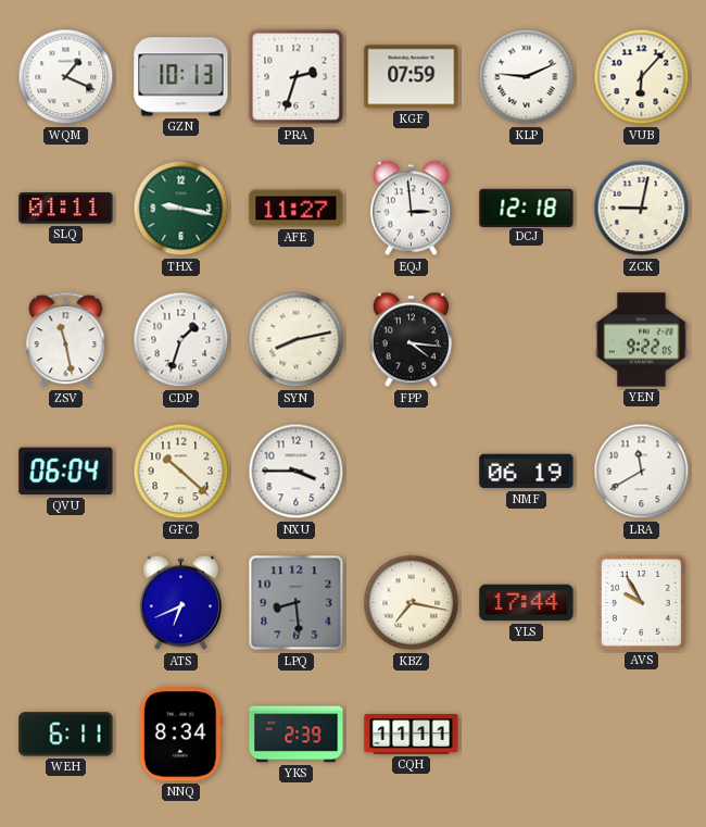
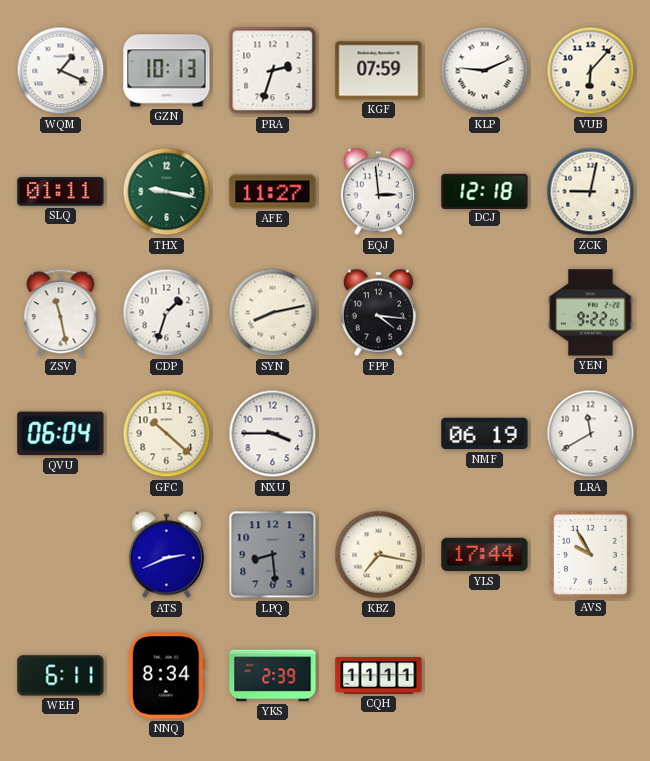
ATS: 6:41 -> 2:41
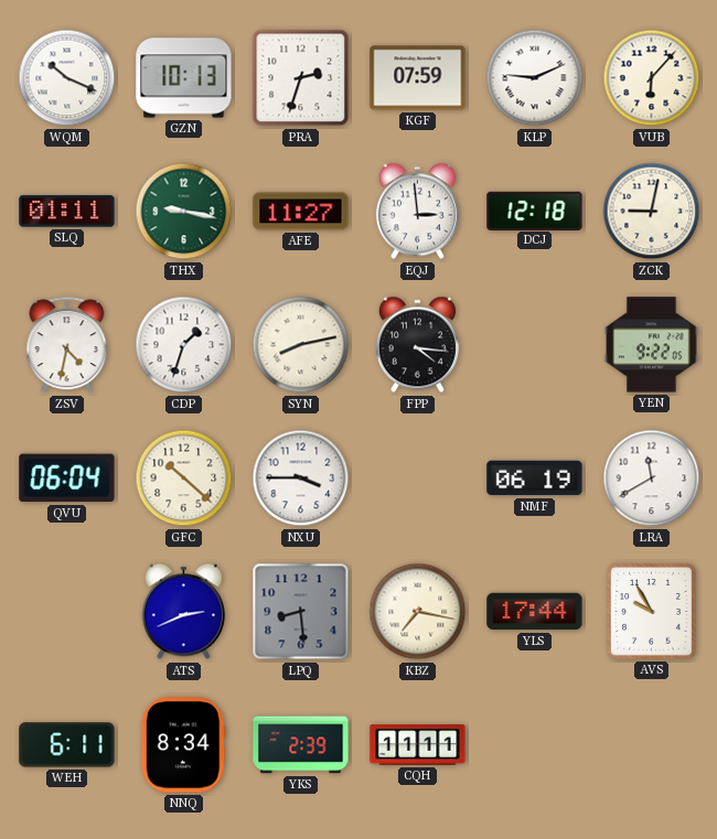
WQM: 1:19 -> 10:19
ZSV: 11:28 -> 4:32
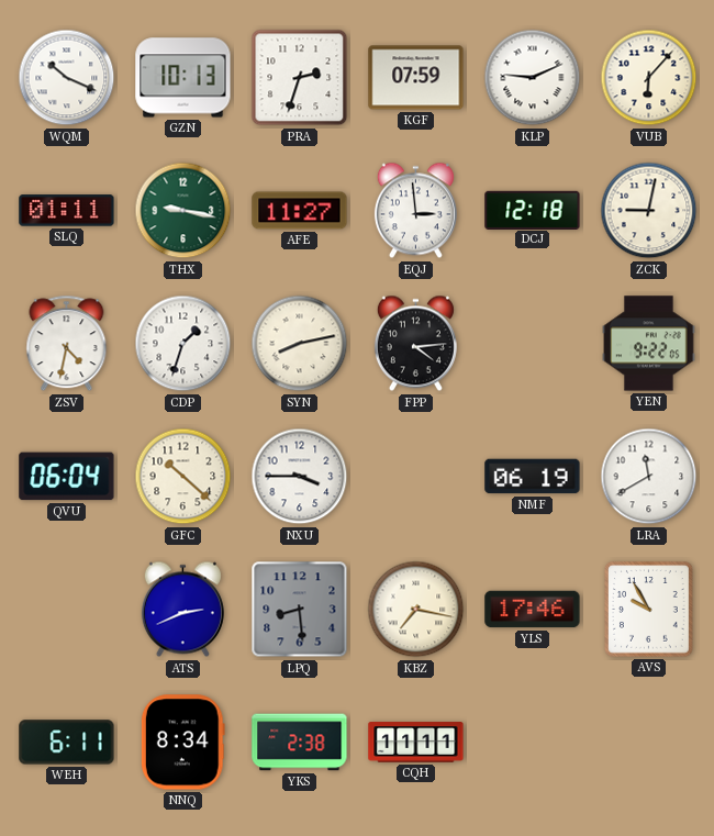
FPP: 4:16 -> 4:14
YLS: 17:44 -> 17:46
YKS: 2:39 -> 2:38
